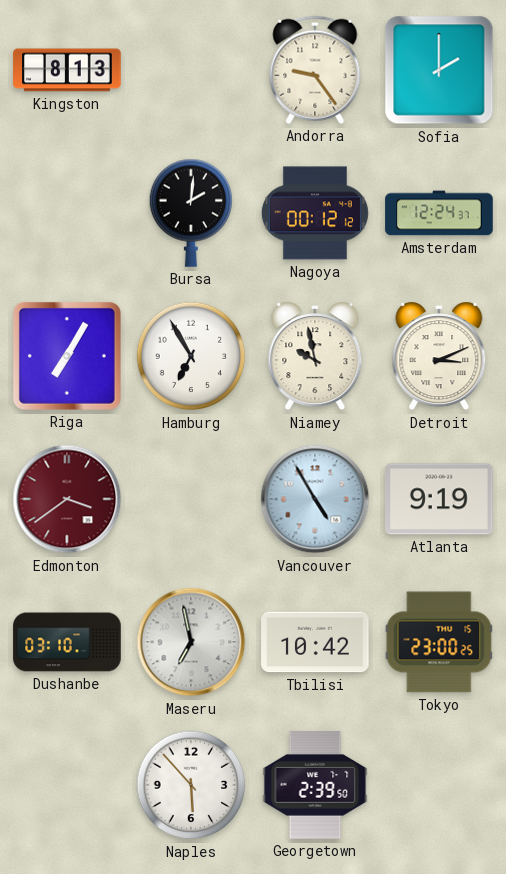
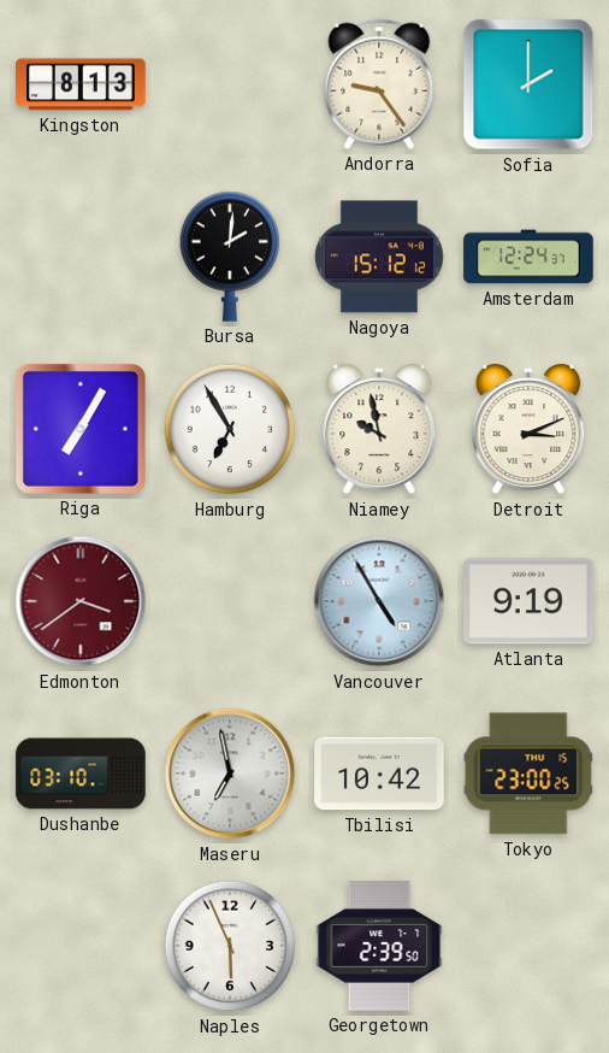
Nagoya: 00:12 -> 15:12
Naples: 5:53 -> 5:56
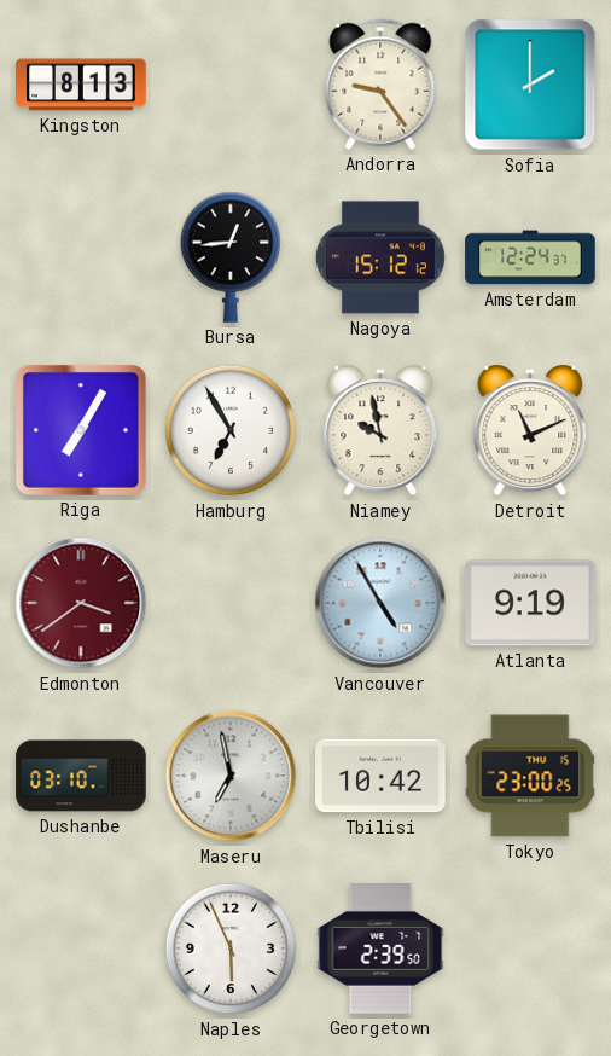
Bursa: 2:01 -> 12:44
Detroit: 3:11 -> 11:11
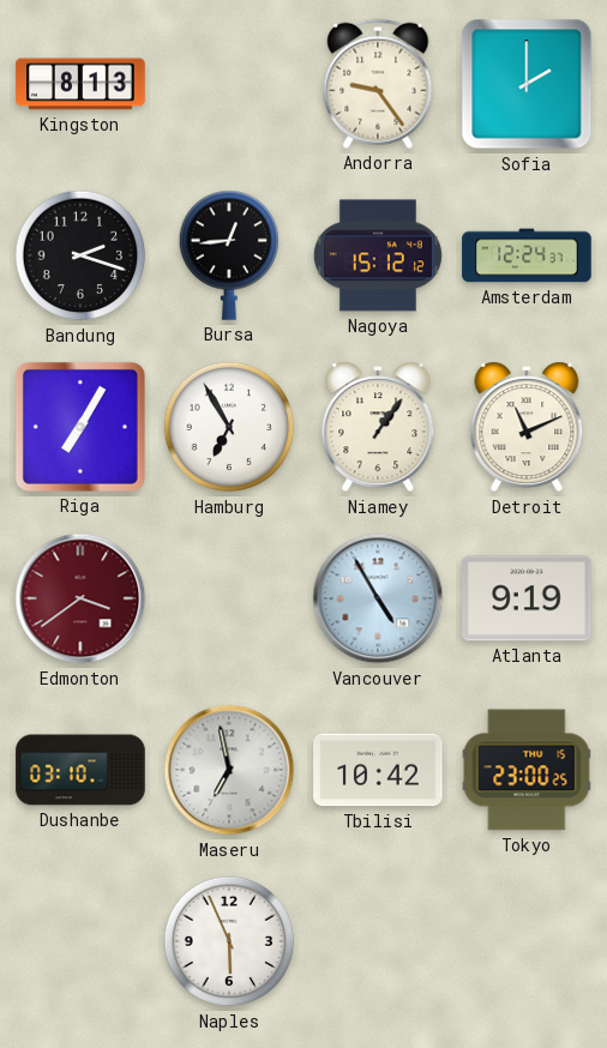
Bandung: none -> 2:18
Niamey: 9:58 -> 1:06
Georgetown: 2:39 -> none
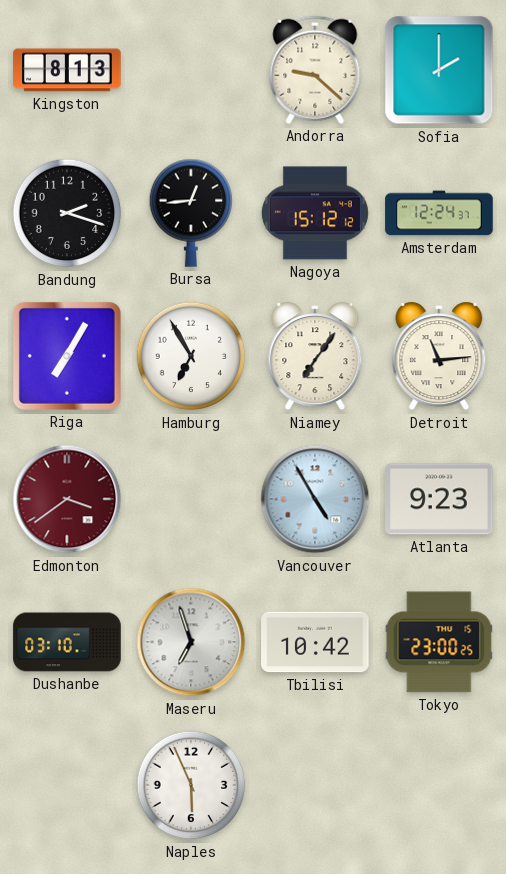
Andorra: 9:24 -> 9:22
Niamey: 1:06 -> 7:06
Detroit: 11:11 -> 11:14
Atlanta: 9:19 -> 9:23
Maseru: 6:58 -> 6:57
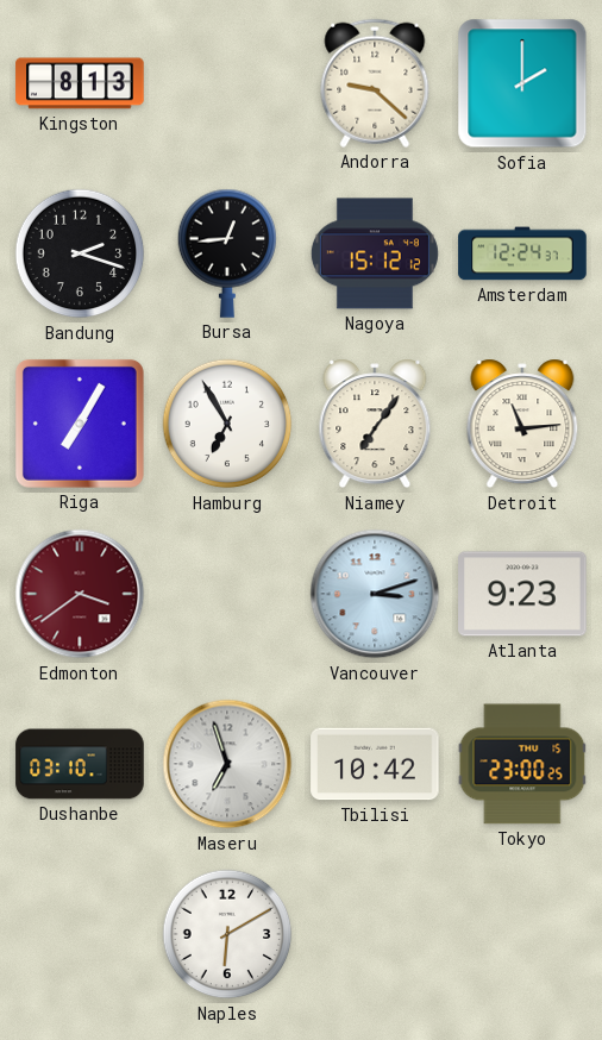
Vancouver: 4:55 -> 3:12
Naples: 5:56 -> 6:10
